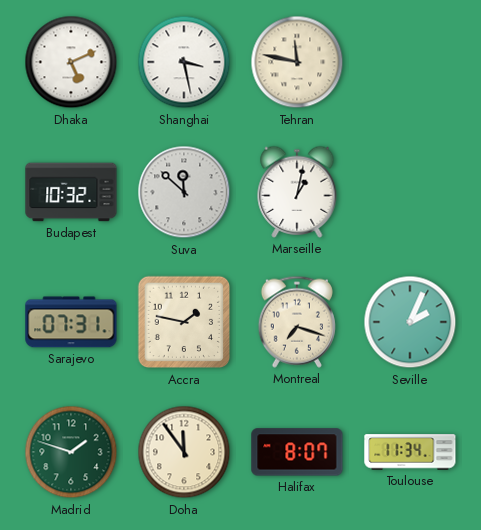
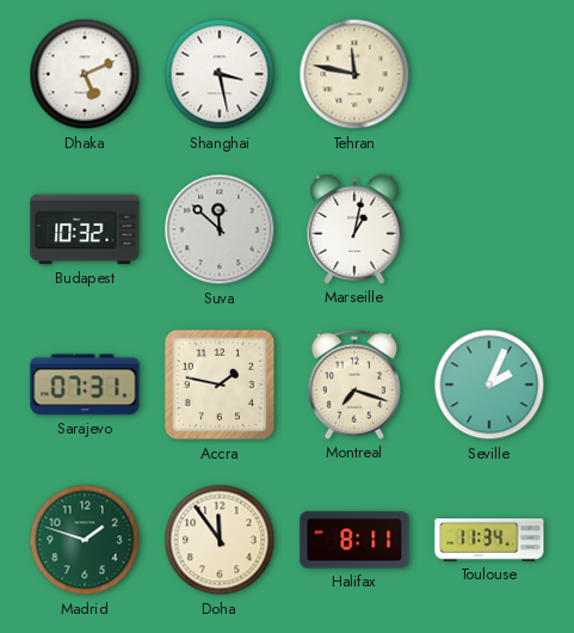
Halifax: 8:07 -> 8:11
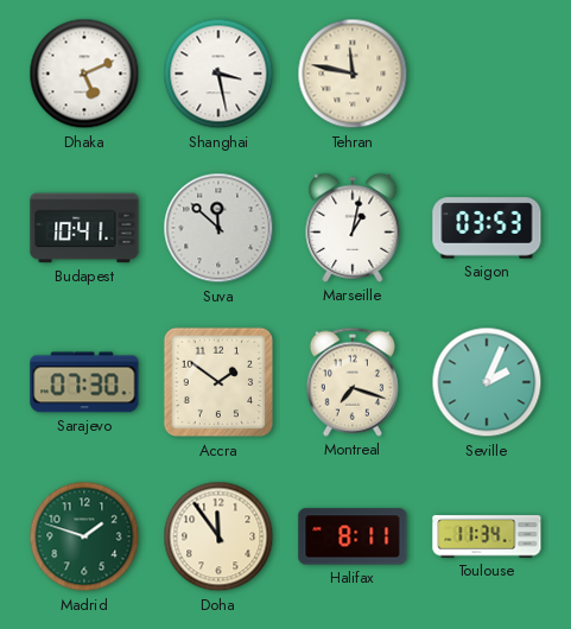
Budapest: 10:32 -> 10:41
Saigon: none -> 03:53
Sarajevo: 07:31 -> 07:30
Accra: 1:47 -> 1:51
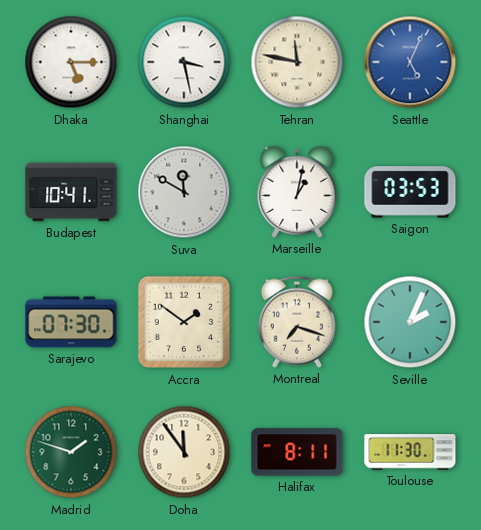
Dhaka: 5:11 -> 5:15
Seattle: none -> 5:04
Suva: 11:52 -> 11:50
Toulouse: 11:34 -> 11:30
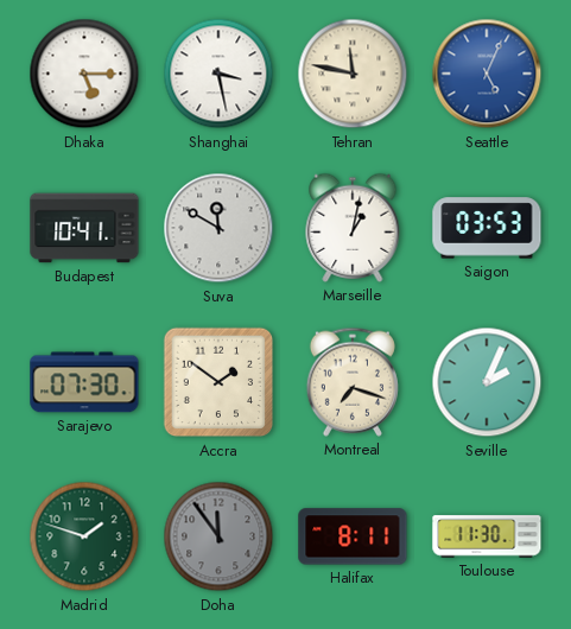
Doha dial: cream -> grey
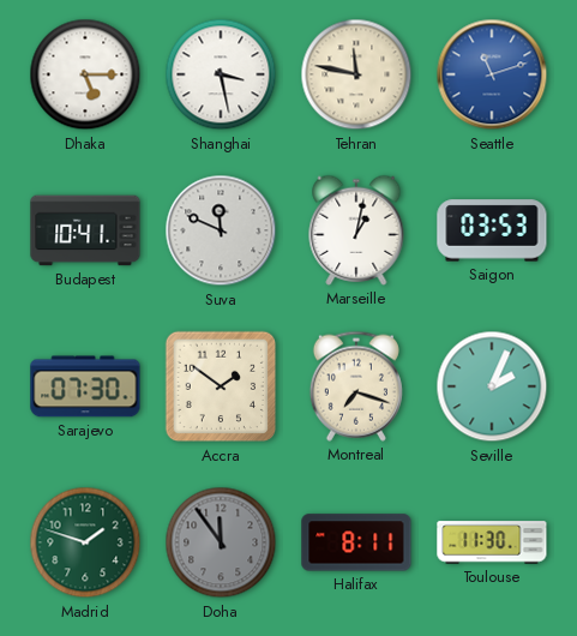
Seattle: 5:04 -> 11:12
Suva: 11:50 -> 11:49
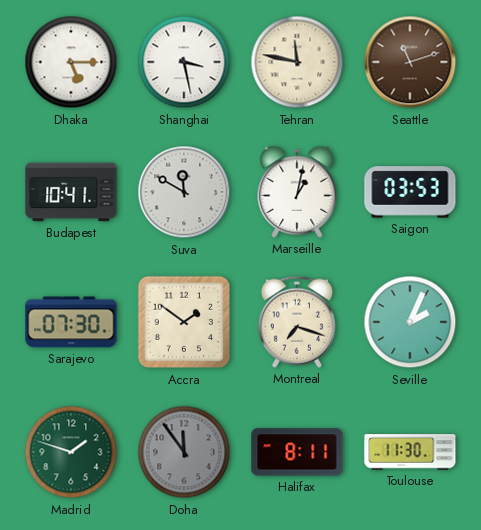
Seattle dial: blue -> brown
Suva: 11:49 -> 11:50
